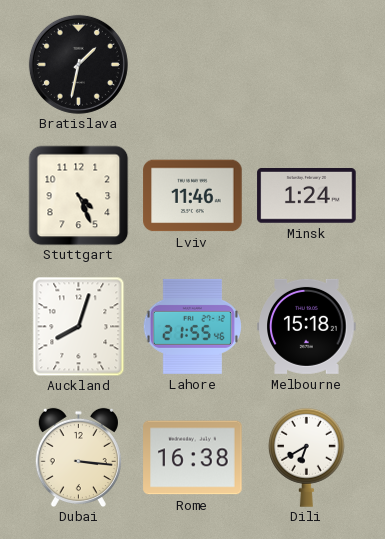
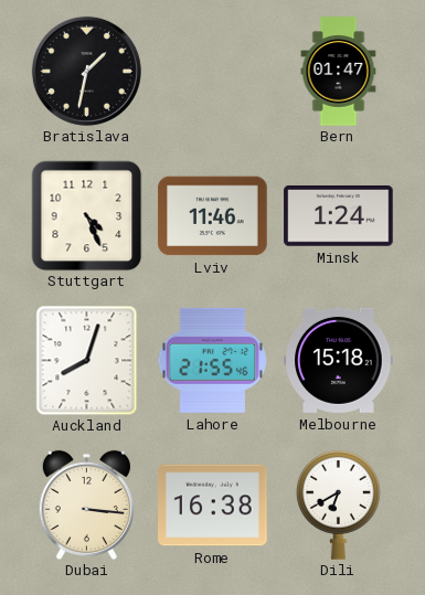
Bern: none -> 01:47
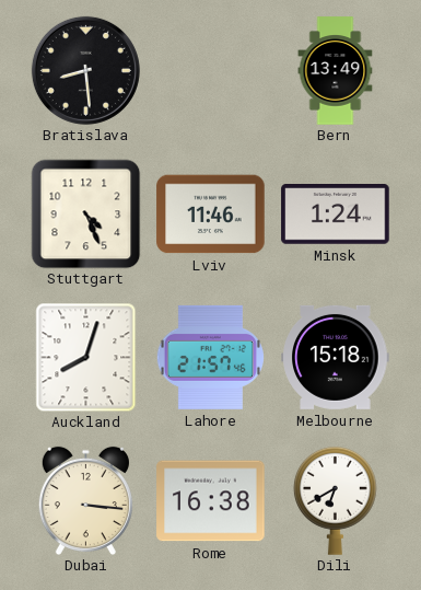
Bratislava: 1:32 -> 8:29
Bern: 01:47 -> 13:49
Lahore: 21:55 -> 21:57
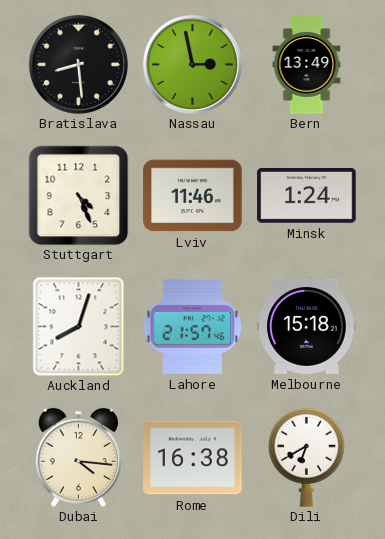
Nassau: none -> 2:58
Dubai: 3:16 -> 4:16
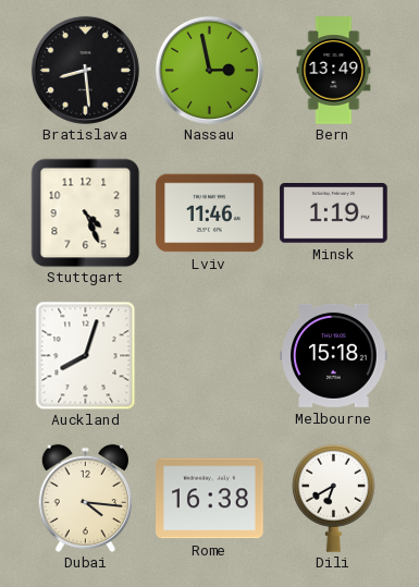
Minsk: 1:24 -> 1:19
Lahore: 21:57 -> none
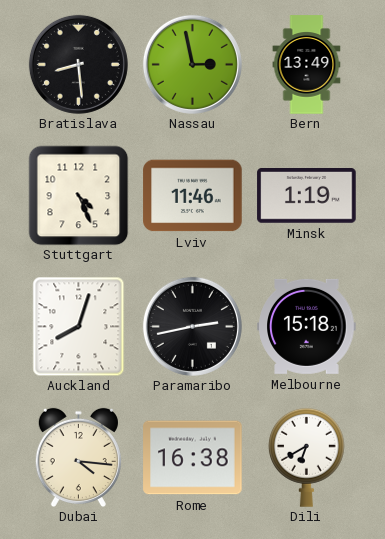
Paramaribo: none -> 2:43
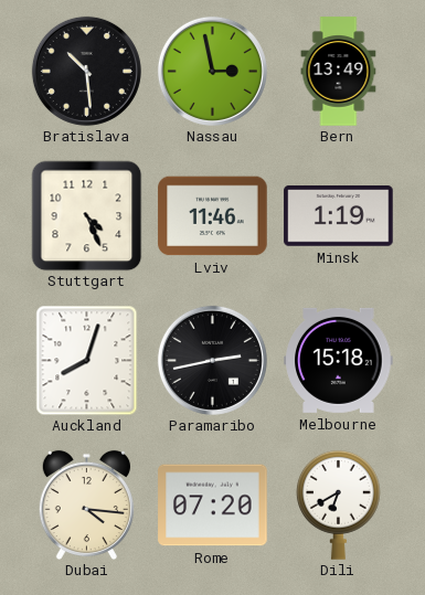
Bratislava: 8:29 -> 10:29
Rome: 16:38 -> 07:20
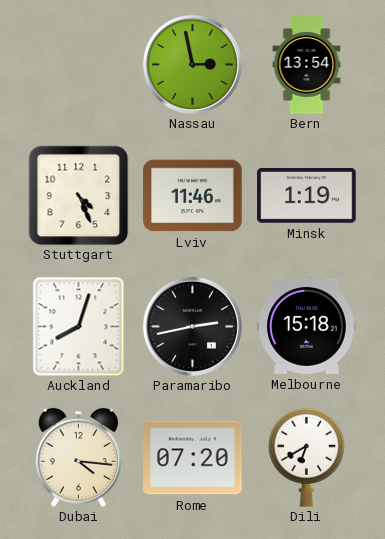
Bratislava: 10:29 -> none
Bern: 13:49 -> 13:54
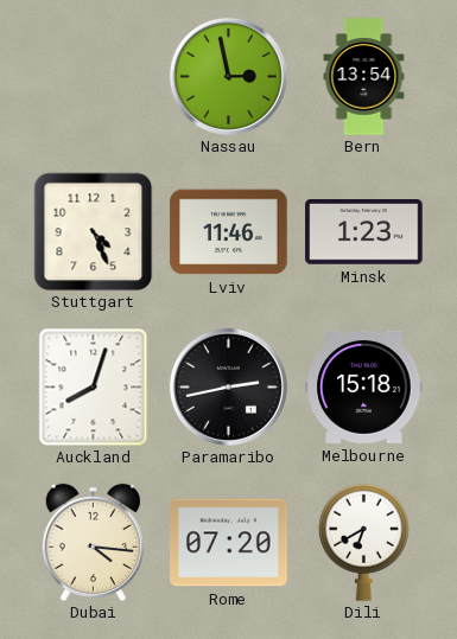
Minsk: 1:19 -> 1:23
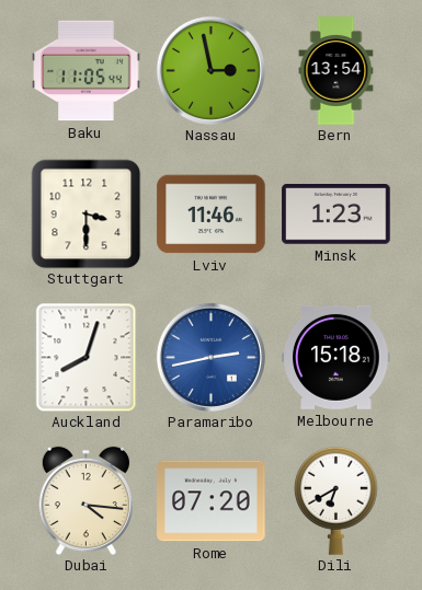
Baku: none -> 11:05
Stuttgart: 4:26 -> 3:30
Paramaribo dial: black -> blue
